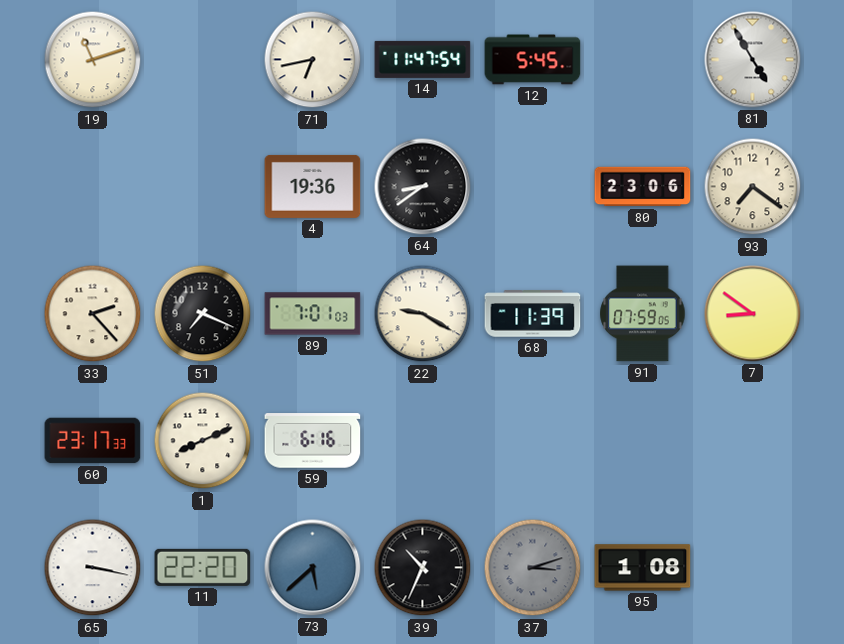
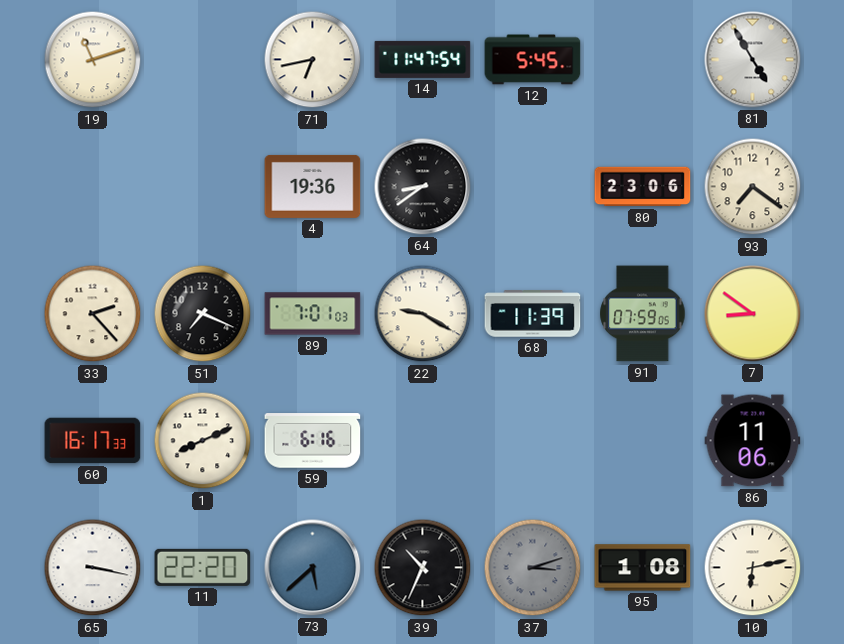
60: 23:17 -> 16:17
86: none -> 11:06
10: none -> 6:13
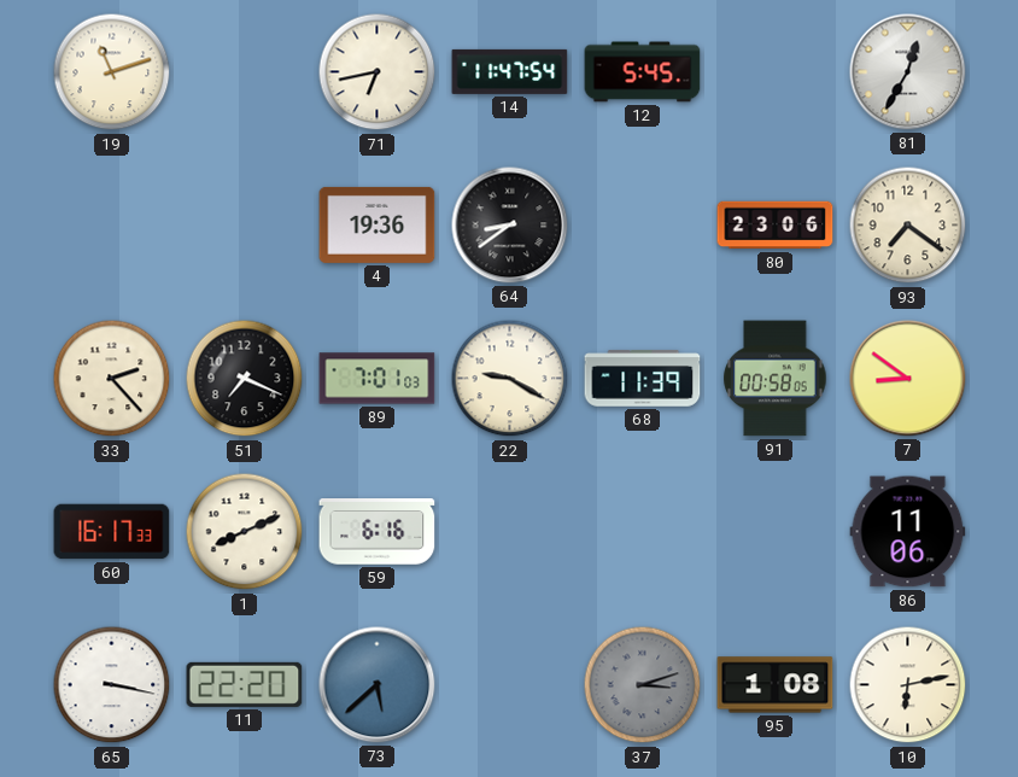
81: 4:55 -> 12:35
91: 07:59 -> 00:58
39: 10:34 -> none
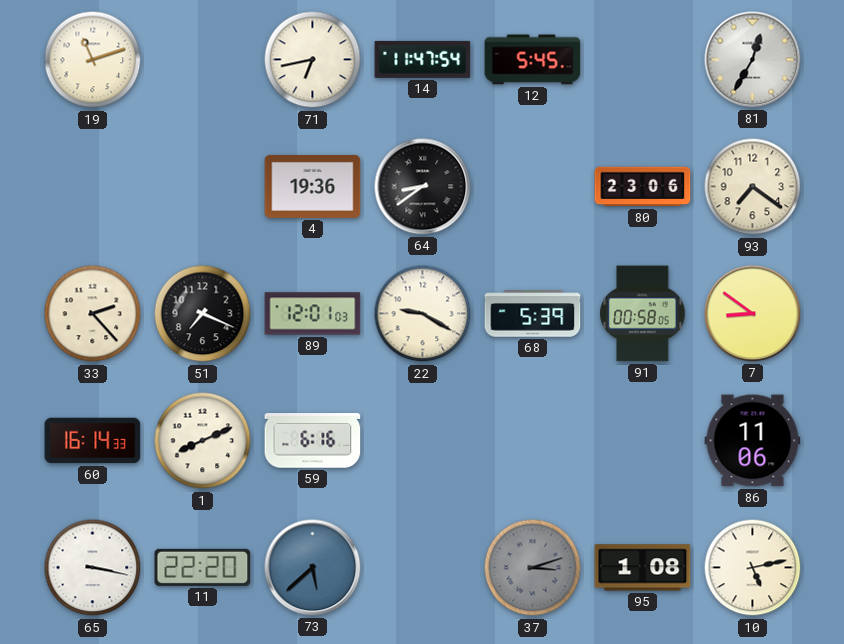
89: 7:01 -> 12:01
68: 11:39 -> 5:39
60: 16:17 -> 16:14
10: 6:13 -> 5:13
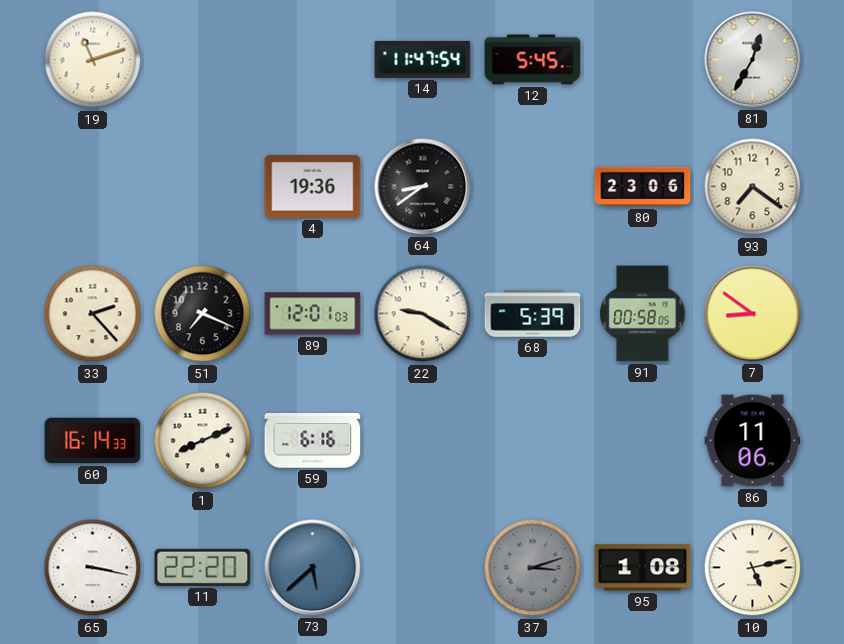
71: 6:43 -> none
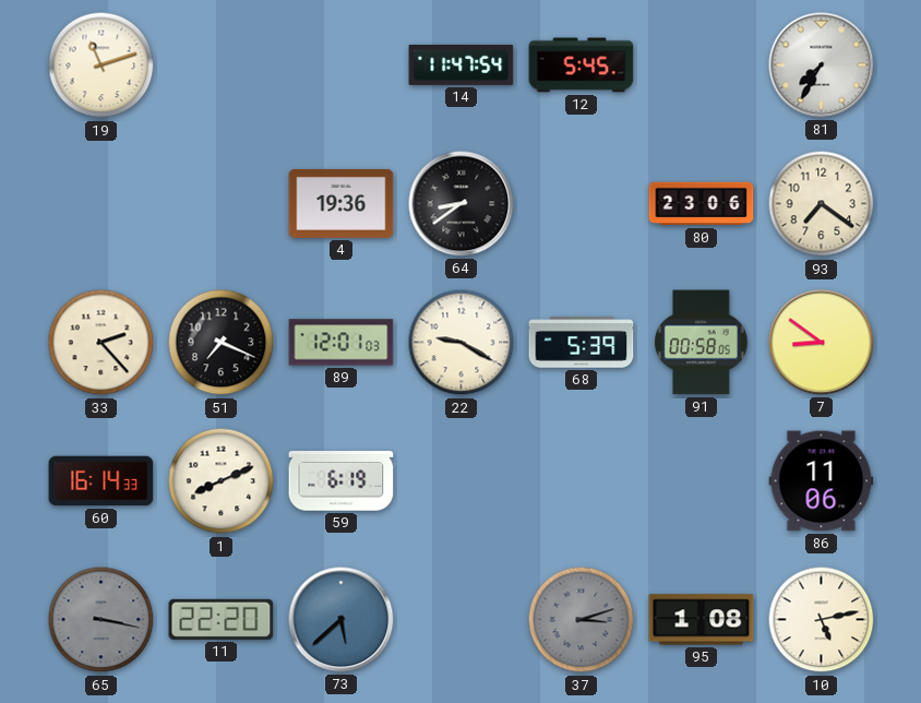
81: 12:35 -> 7:35
59: 6:16 -> 6:19
65 dial: white -> grey
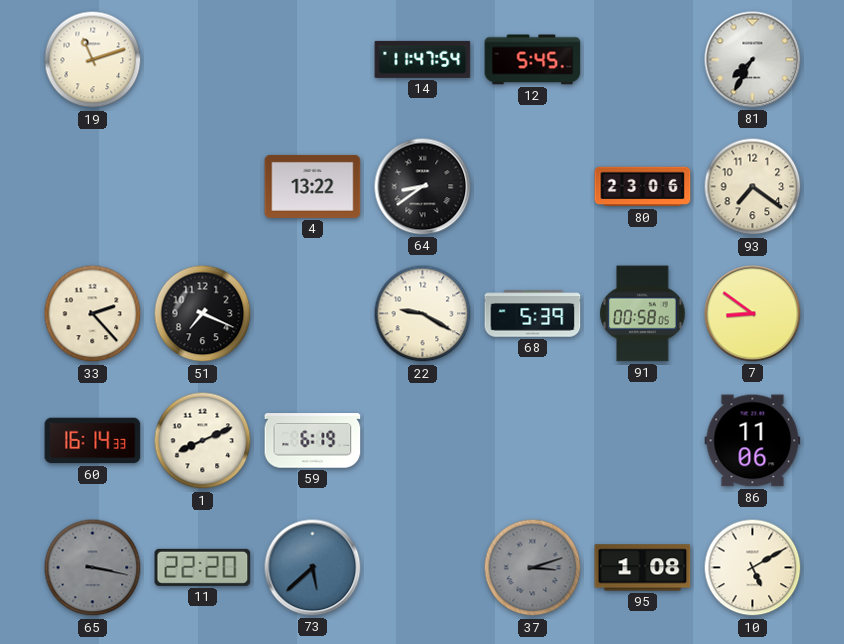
4: 19:36 -> 13:22
89: 12:01 -> none
10: 5:13 -> 5:10
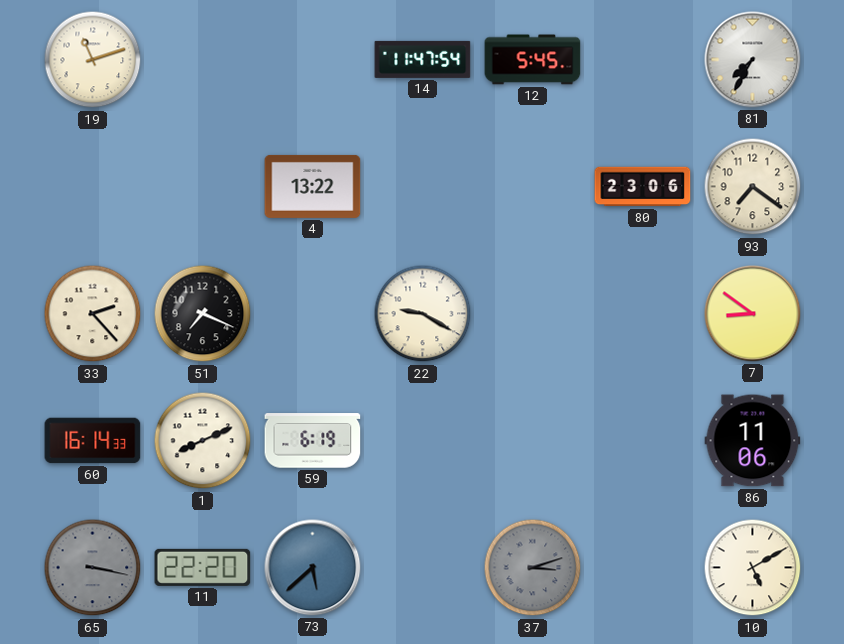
64: 8:39 -> none
68: 5:39 -> none
91: 00:58 -> none
95: 1:08 -> none
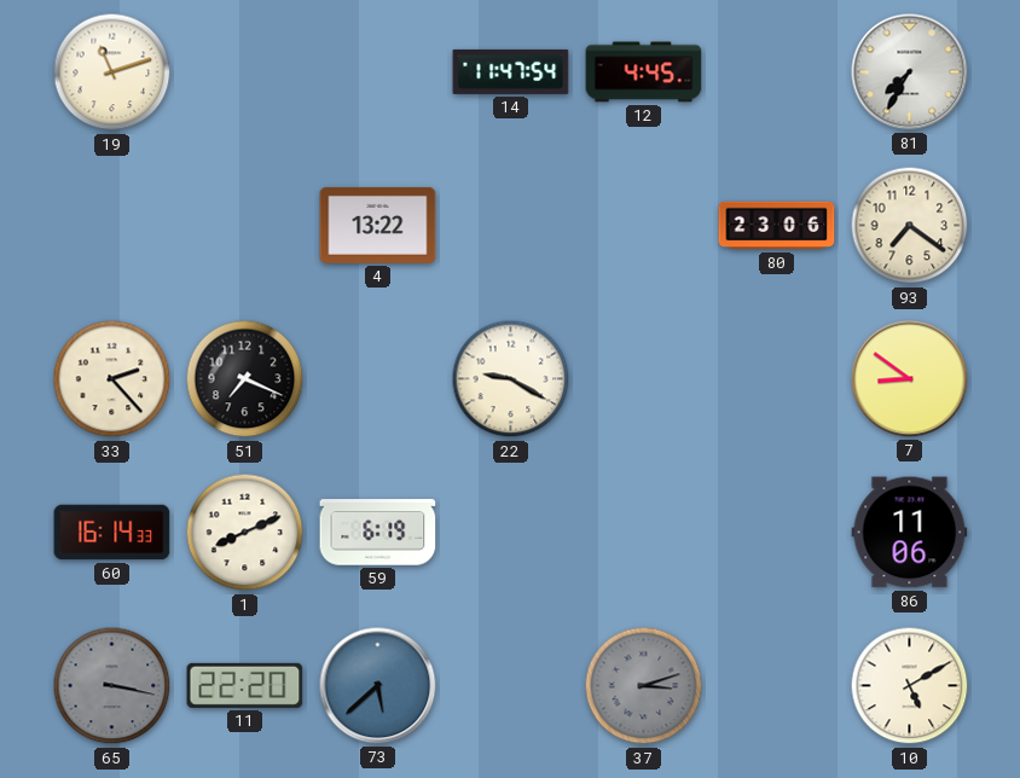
12: 5:45 -> 4:45
